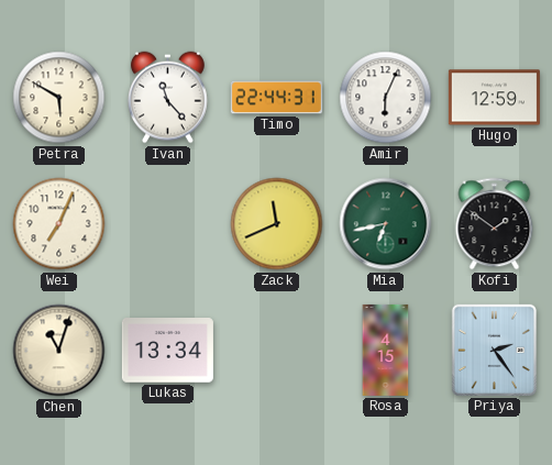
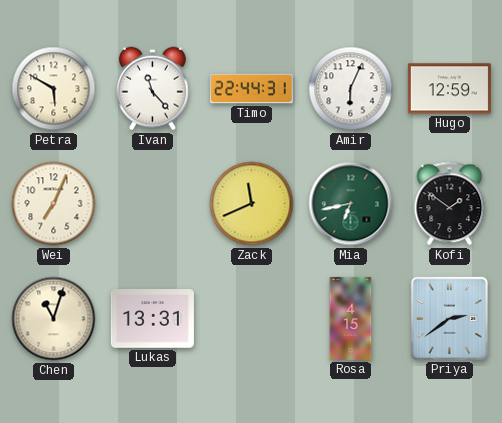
Lukas: 13:34 -> 13:31
Priya: 2:24 -> 2:39
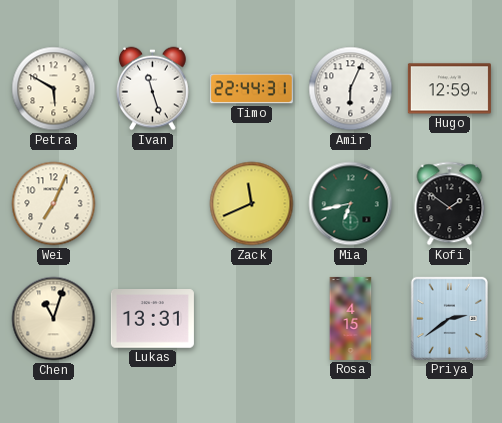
Ivan: 11:23 -> 11:27
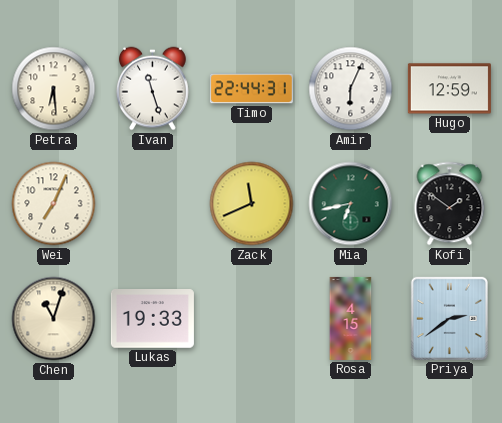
Petra: 5:50 -> 6:29
Lukas: 13:31 -> 19:33
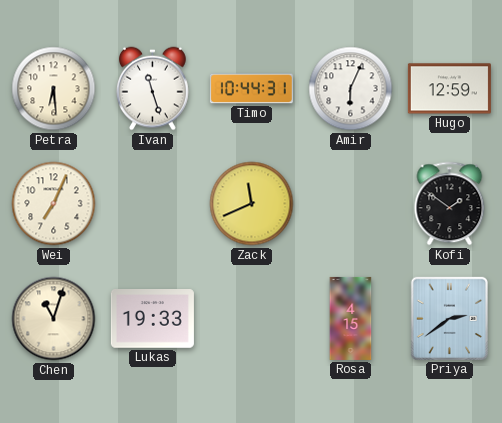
Timo: 22:44 -> 10:44
Mia: 6:43 -> none
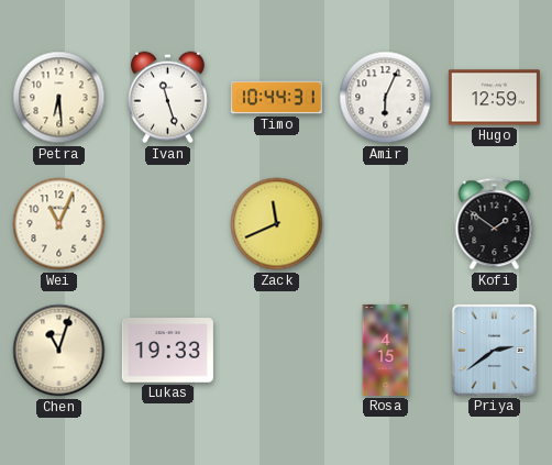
Wei: 7:04 -> 11:04
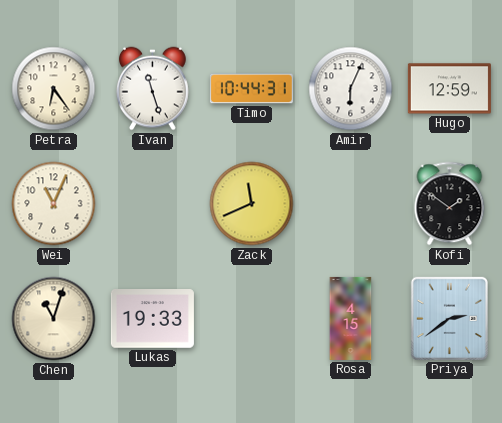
Petra: 6:29 -> 6:24
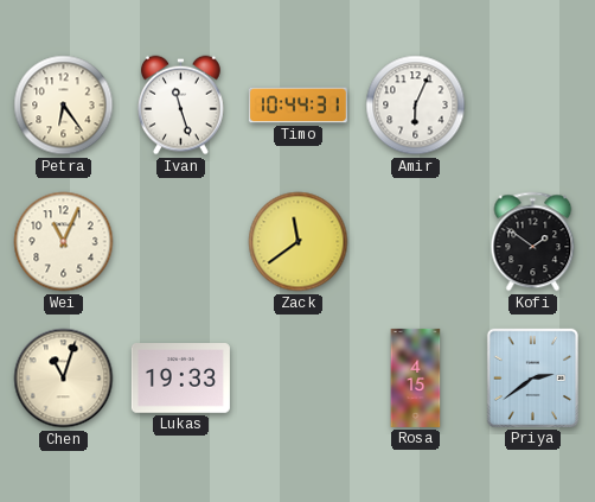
Hugo: 12:59 -> none
Zack: 11:41 -> 11:39
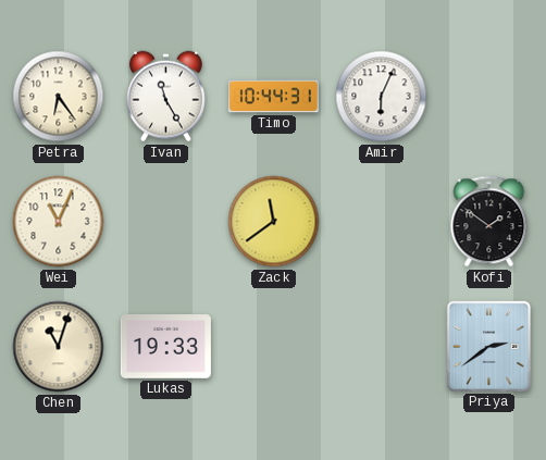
Ivan: 11:27 -> 11:25
Rosa: 4:15 -> none
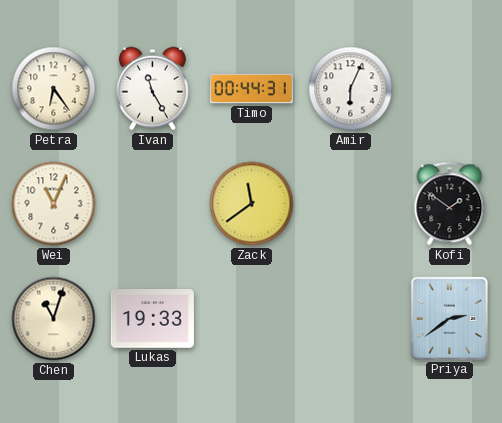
Timo: 10:44 -> 00:44
